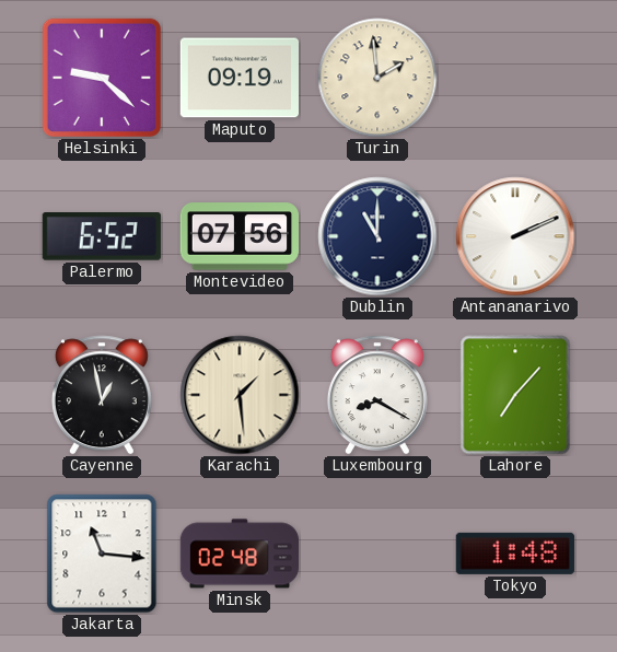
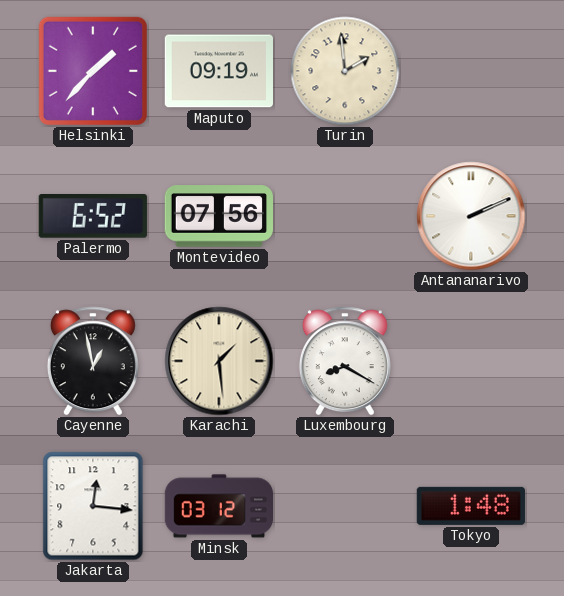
Helsinki: 9:22 -> 1:37
Dublin: 11:00 -> none
Lahore: 7:07 -> none
Jakarta: 11:16 -> 12:16
Minsk: 02:48 -> 03:12
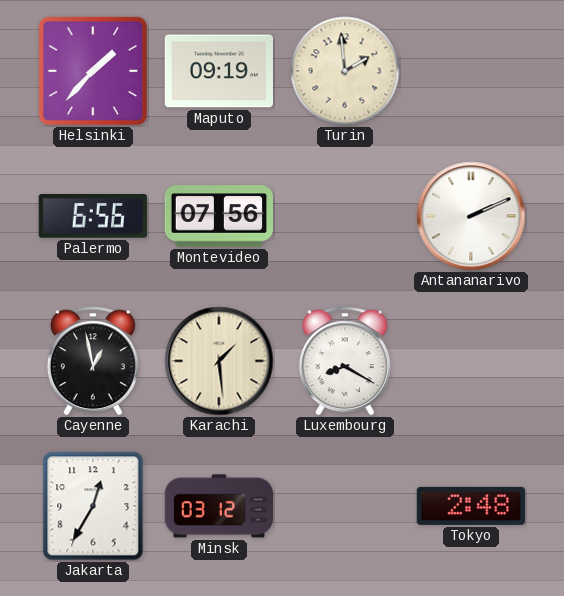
Palermo: 6:52 -> 6:56
Jakarta: 12:16 -> 12:35
Tokyo: 1:48 -> 2:48
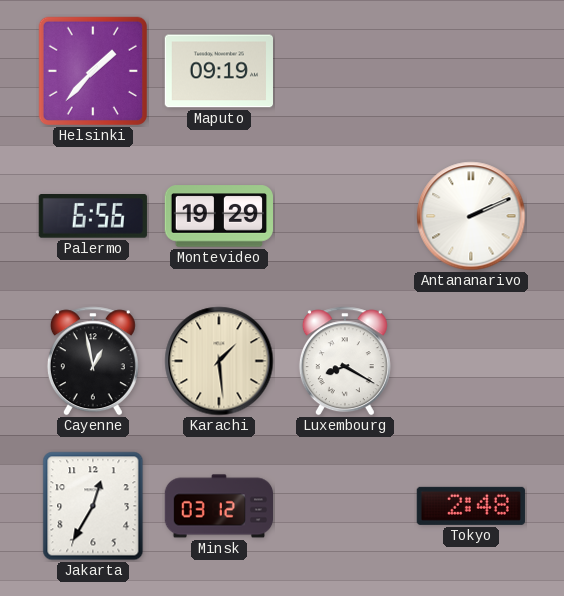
Turin: 1:59 -> none
Montevideo: 07:56 -> 19:29
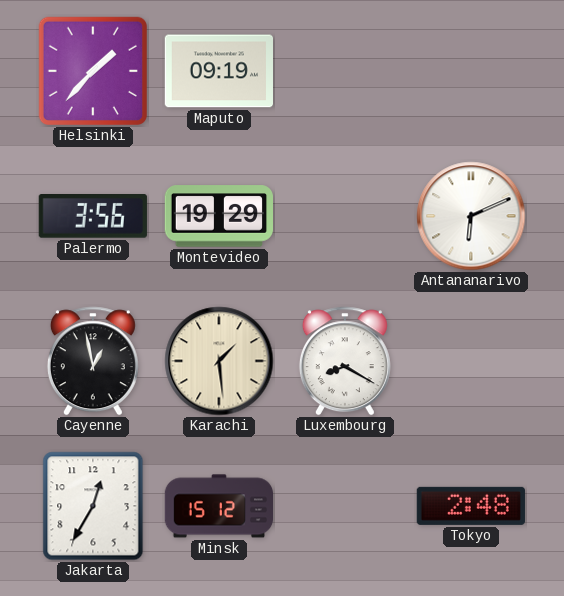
Palermo: 6:56 -> 3:56
Antananarivo: 2:11 -> 6:11
Minsk: 03:12 -> 15:12
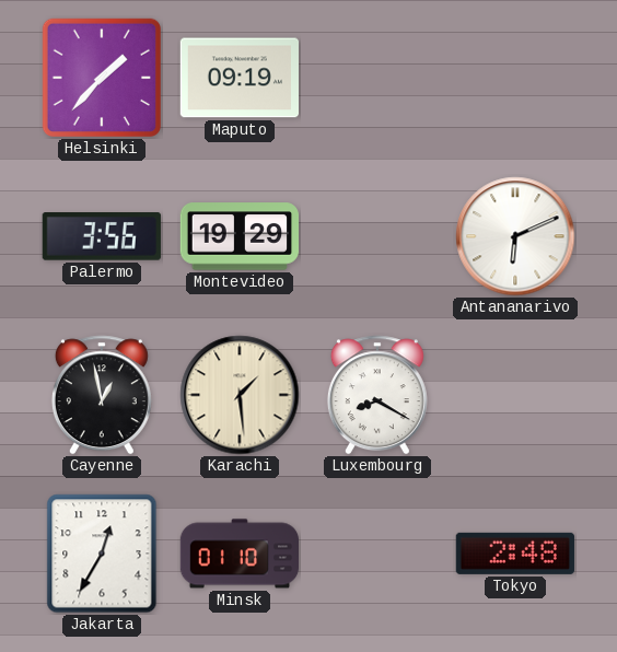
Minsk: 15:12 -> 01:10
